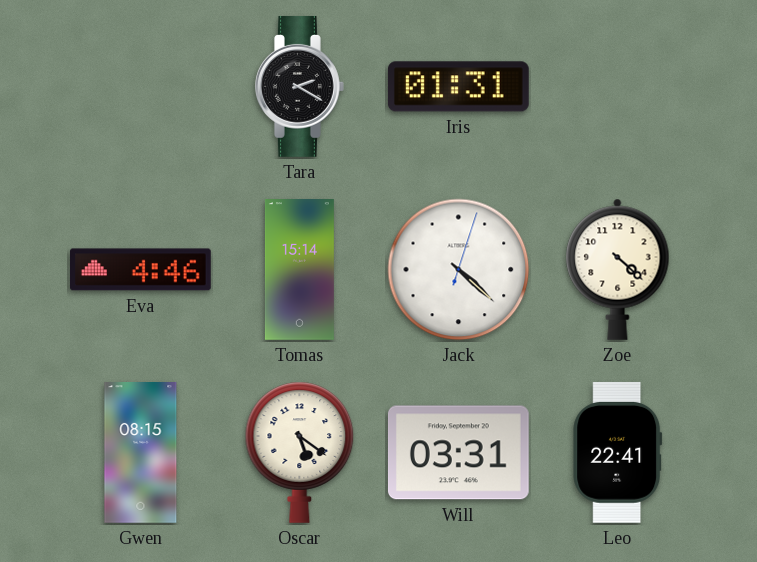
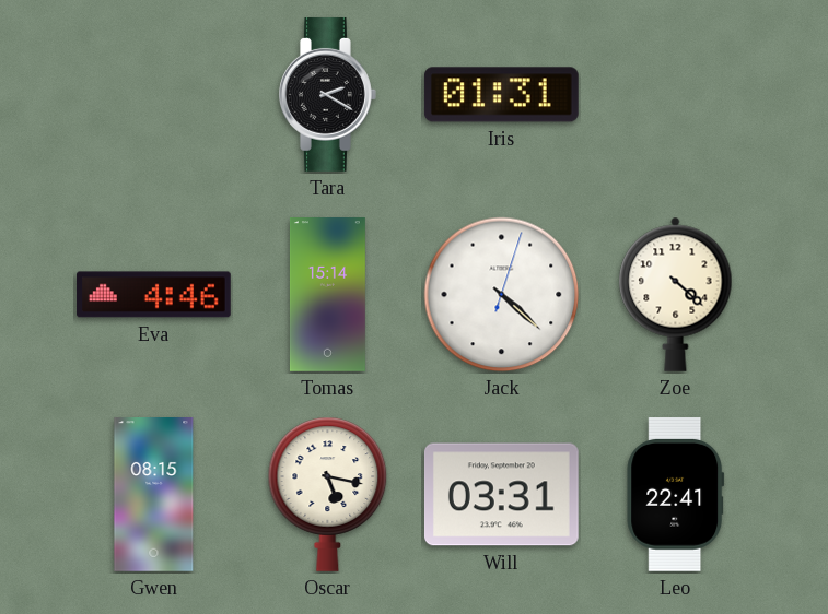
Oscar: 5:21 -> 5:17
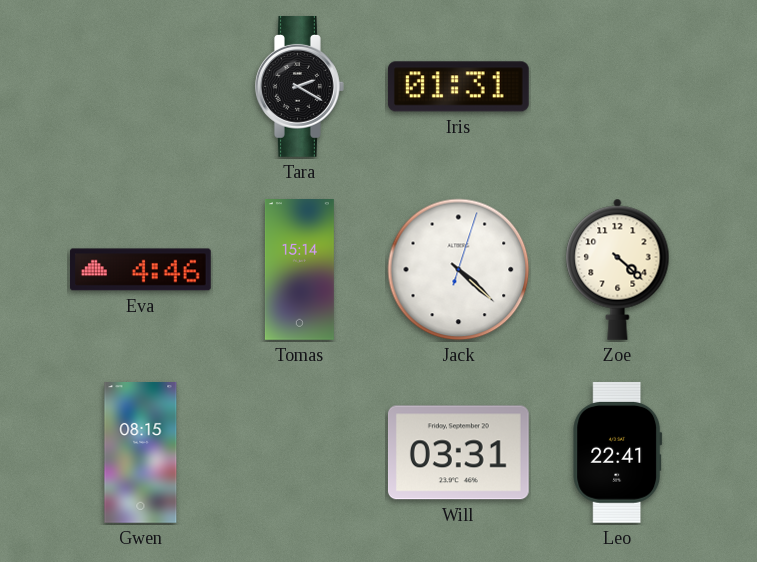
Oscar: 5:17 -> none
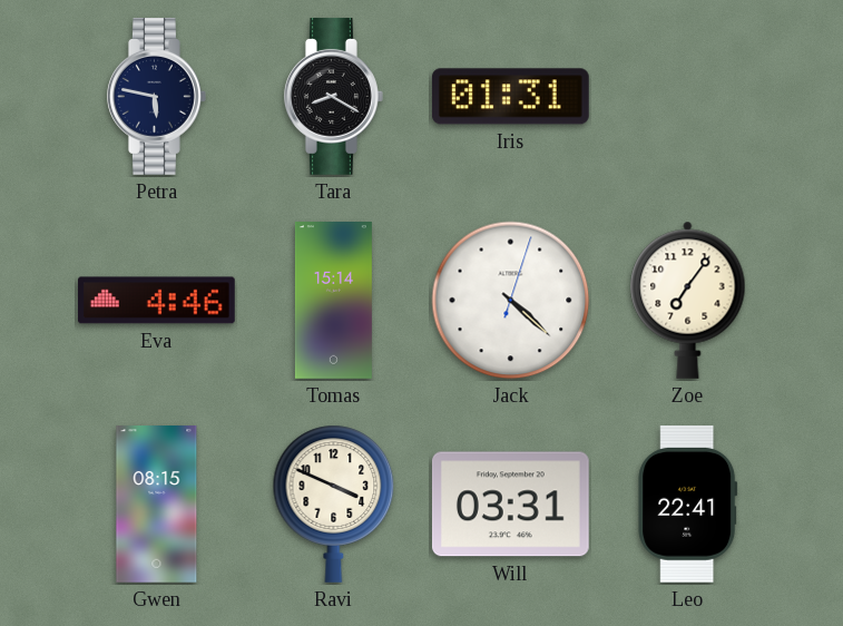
Petra: none -> 5:47
Tara: 2:20 -> 8:20
Zoe: 4:22 -> 7:06
Ravi: none -> 3:49
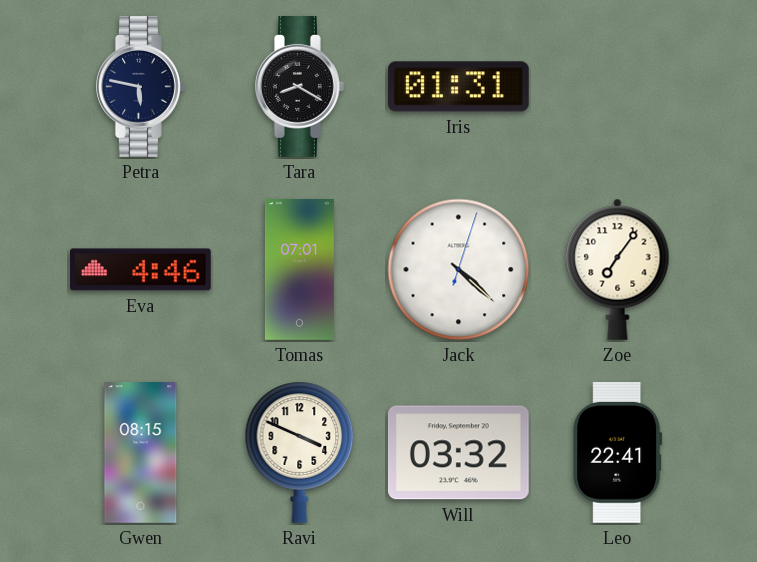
Tomas: 15:14 -> 07:01
Will: 03:31 -> 03:32
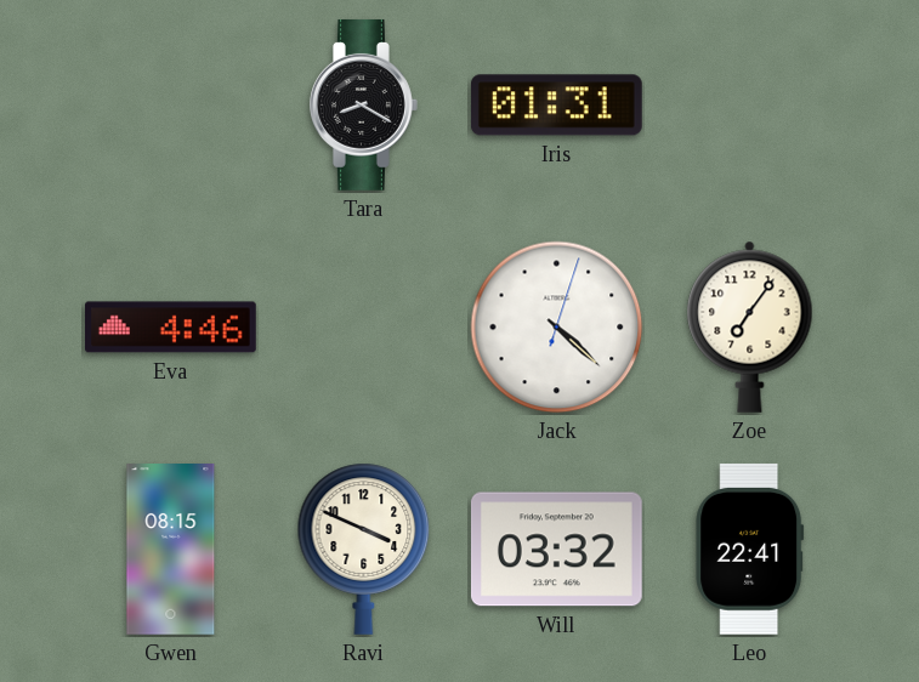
Petra: 5:47 -> none
Tomas: 07:01 -> none
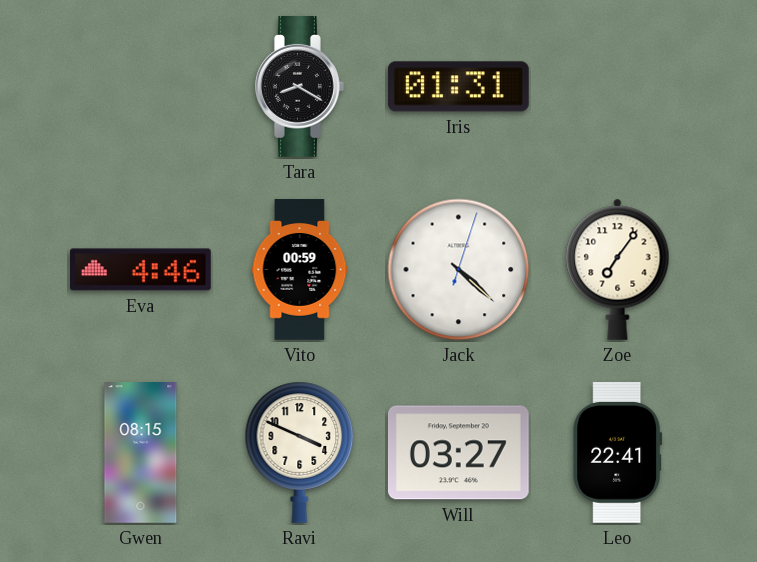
Vito: none -> 00:59
Will: 03:32 -> 03:27
